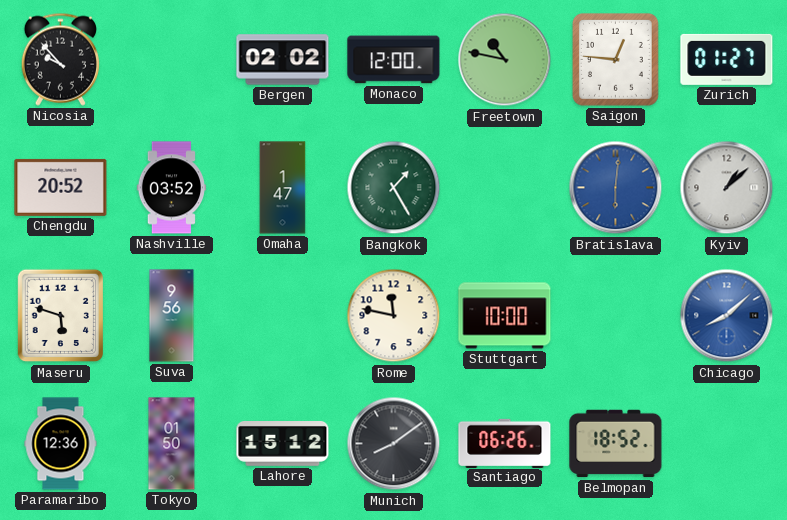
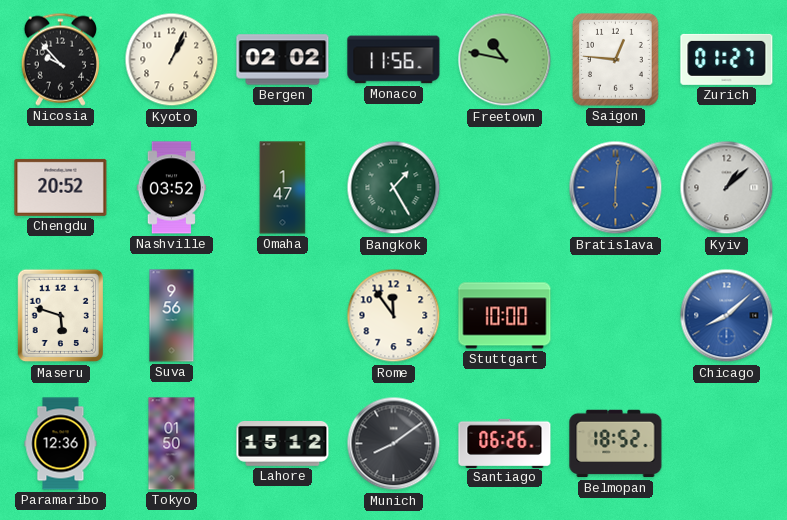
Kyoto: none -> 1:04
Monaco: 12:00 -> 11:56
Rome: 11:47 -> 11:54
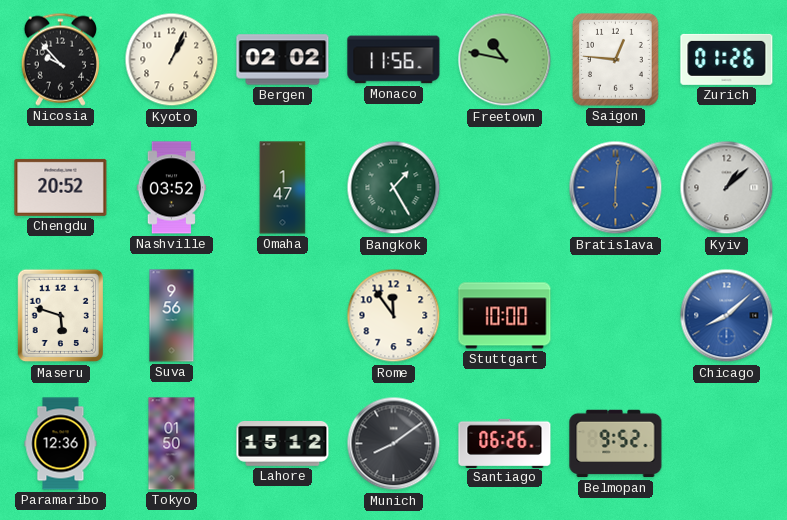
Zurich: 01:27 -> 01:26
Belmopan: 18:52 -> 9:52
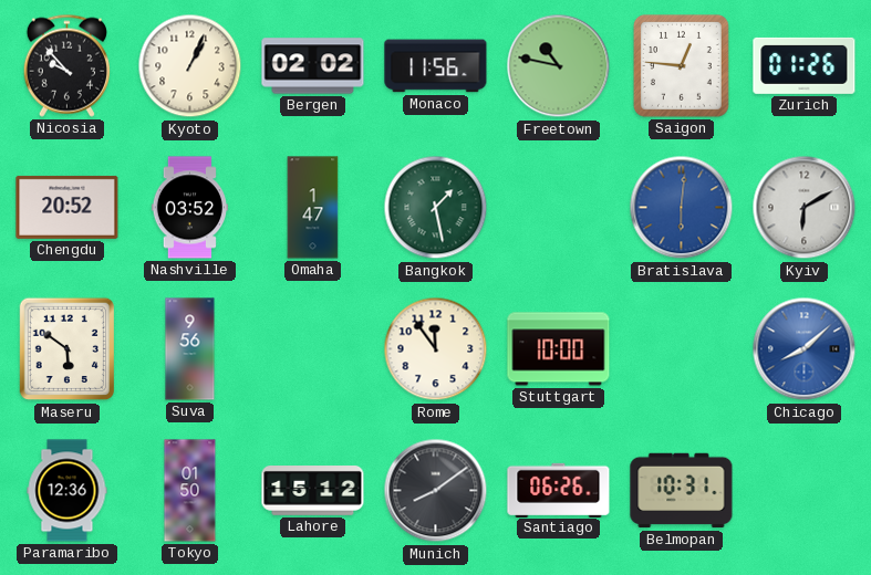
Bangkok: 1:25 -> 1:28
Kyiv: 1:08 -> 6:10
Maseru: 5:48 -> 5:51
Belmopan: 9:52 -> 10:31
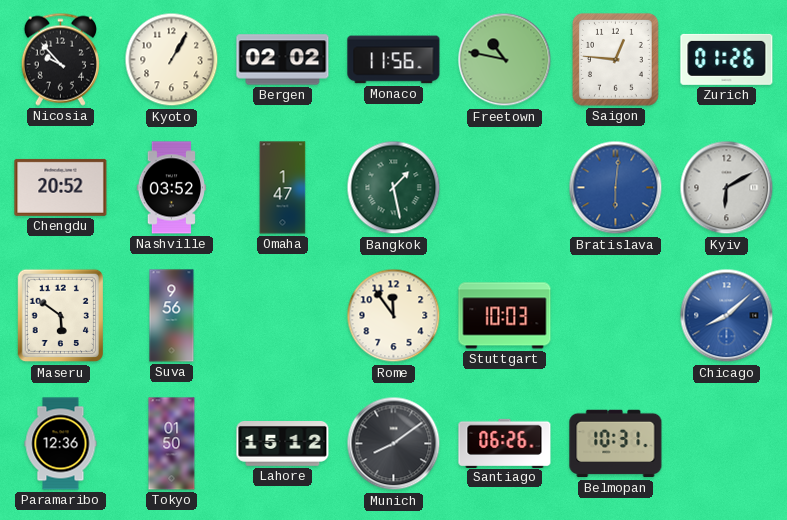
Kyoto: 1:04 -> 1:05
Stuttgart: 10:00 -> 10:03
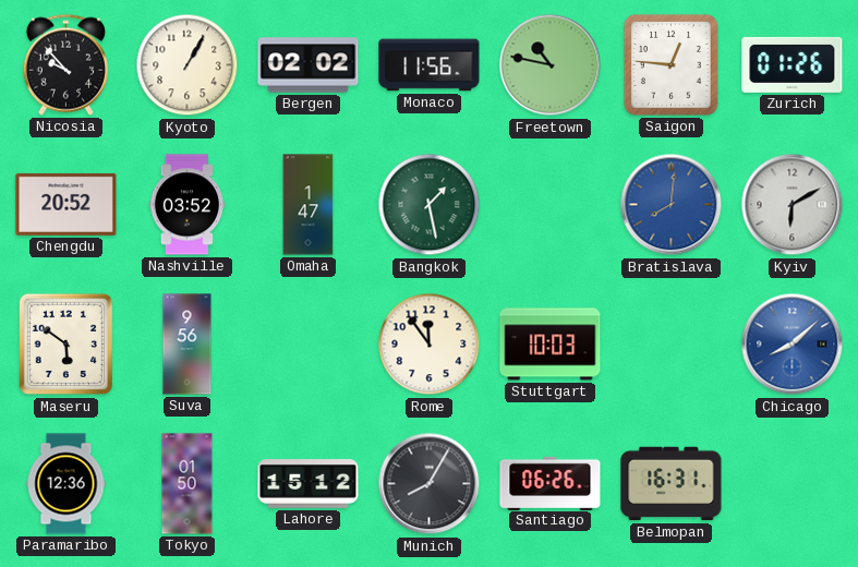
Bratislava: 6:01 -> 8:01
Munich: 8:09 -> 8:05
Belmopan: 10:31 -> 16:31
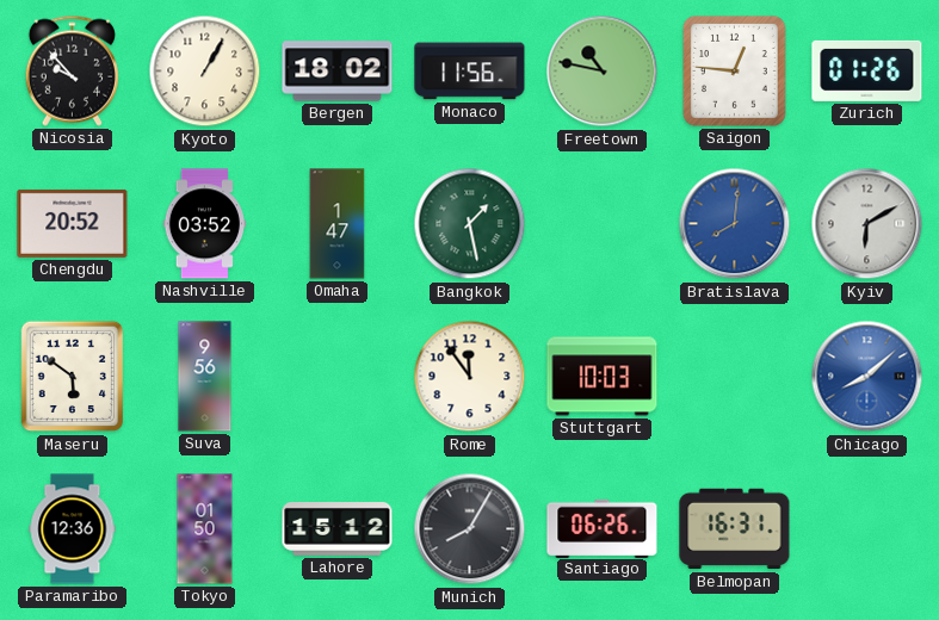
Bergen: 02:02 -> 18:02
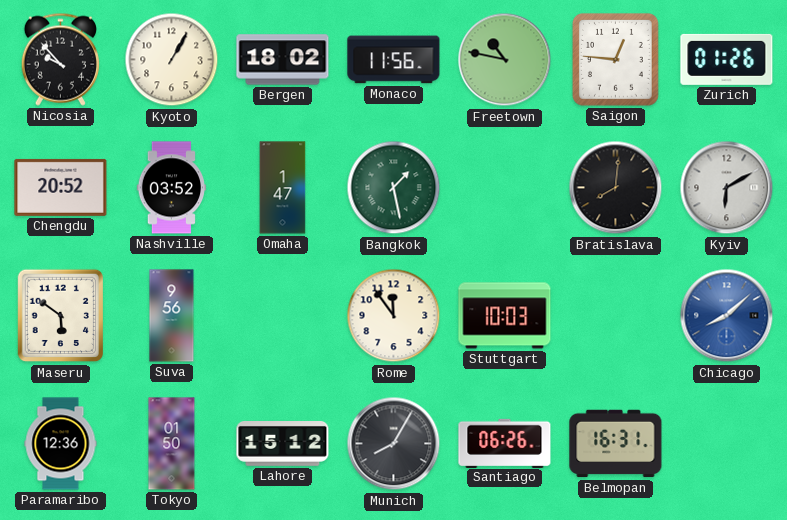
Bratislava dial: blue -> black
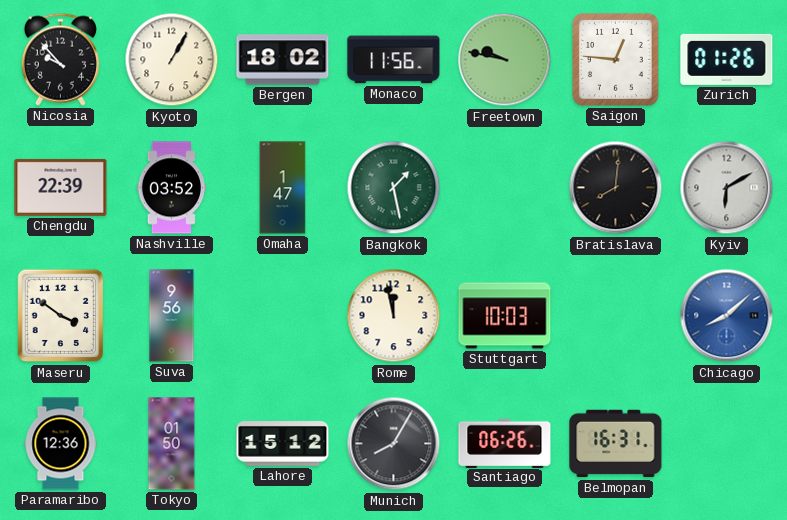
Freetown: 10:47 -> 9:47
Chengdu: 20:52 -> 22:39
Maseru: 5:51 -> 3:51
Rome: 11:54 -> 11:58
